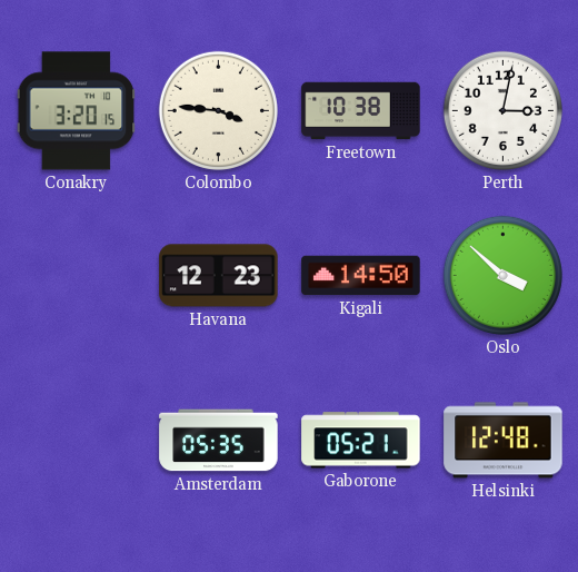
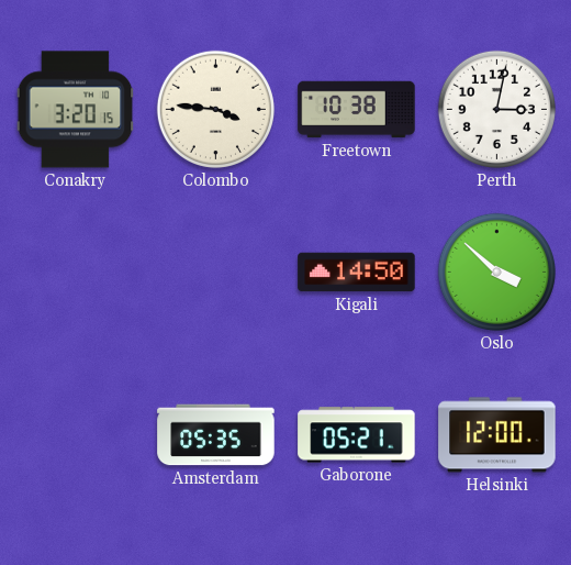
Havana: 12:23 -> none
Helsinki: 12:48 -> 12:00
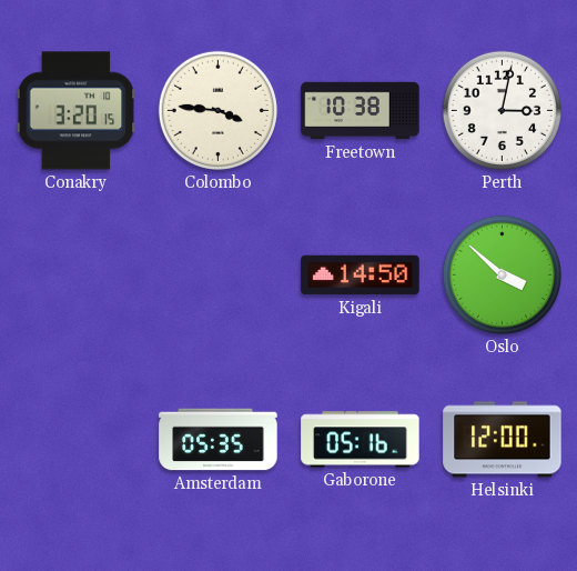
Gaborone: 05:21 -> 05:16
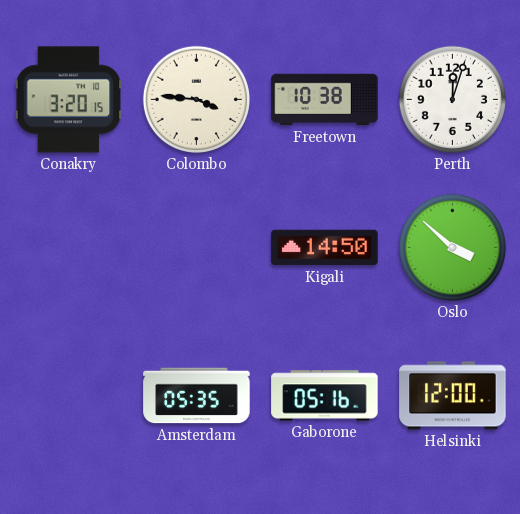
Perth: 3:02 -> 12:03
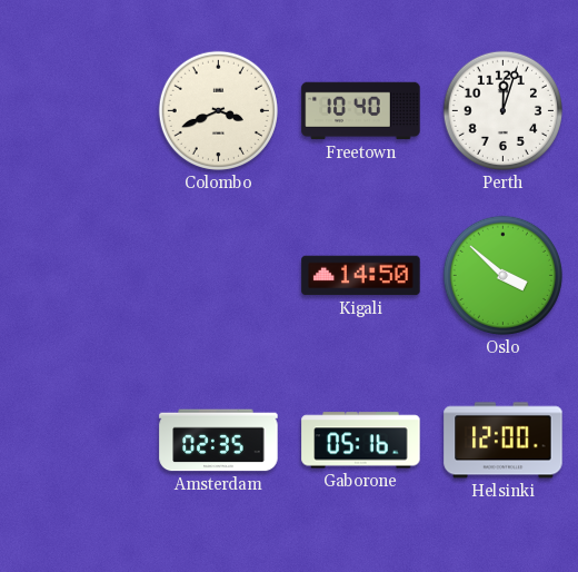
Conakry: 3:20 -> none
Colombo: 3:46 -> 3:41
Freetown: 10:38 -> 10:40
Amsterdam: 05:35 -> 02:35
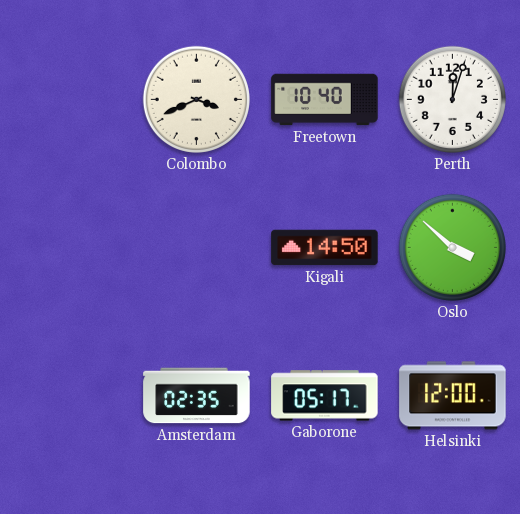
Gaborone: 05:16 -> 05:17
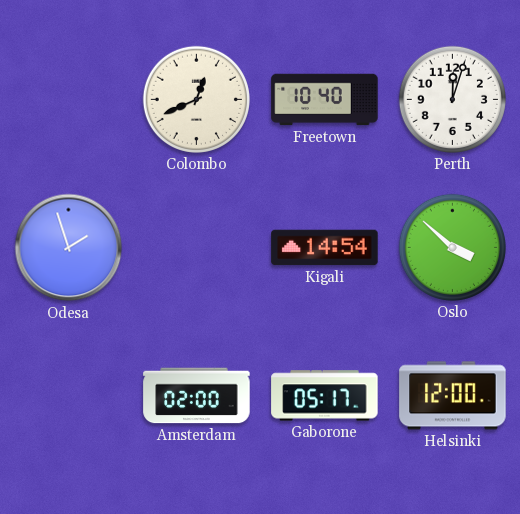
Colombo: 3:41 -> 12:41
Odesa: none -> 1:57
Kigali: 14:50 -> 14:54
Amsterdam: 02:35 -> 02:00
